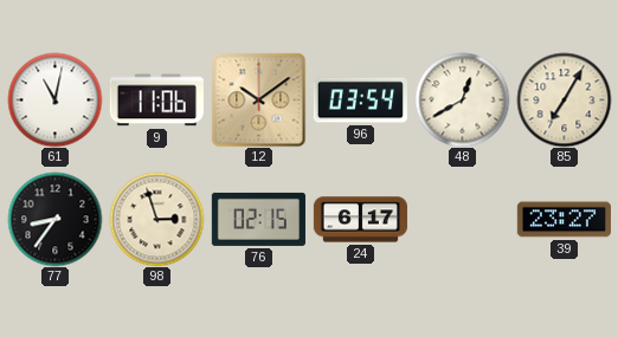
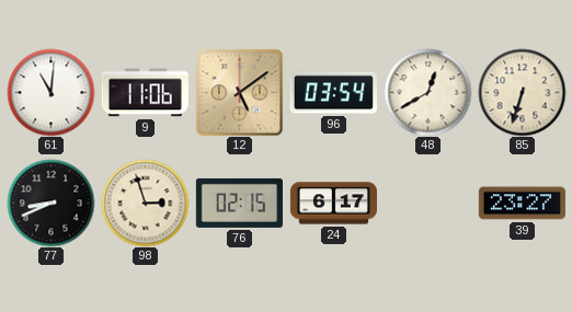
61: 11:02 -> 11:01
12: 10:09 -> 5:09
85: 7:05 -> 6:33
77: 8:36 -> 8:41
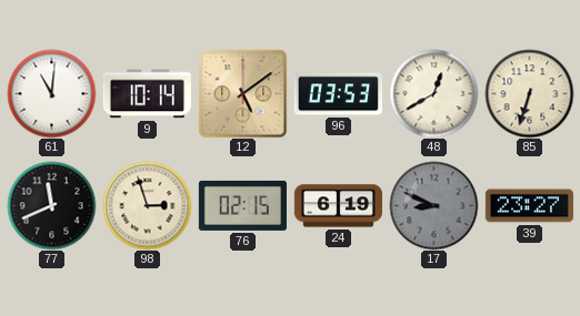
9: 11:06 -> 10:14
96: 03:54 -> 03:53
77: 8:41 -> 11:41
24: 6:17 -> 6:19
17: none -> 8:49
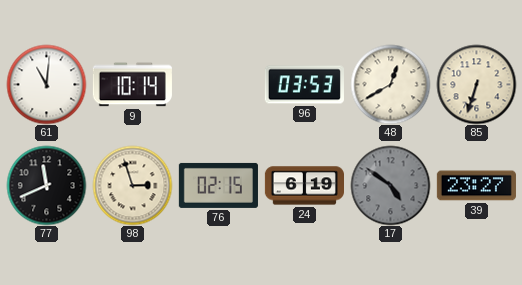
12: 5:09 -> none
17: 8:49 -> 4:51
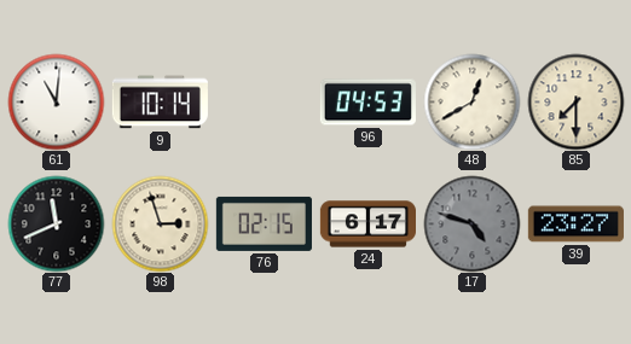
96: 03:53 -> 04:53
85: 6:33 -> 7:30
24: 6:19 -> 6:17
17: 4:51 -> 4:48
